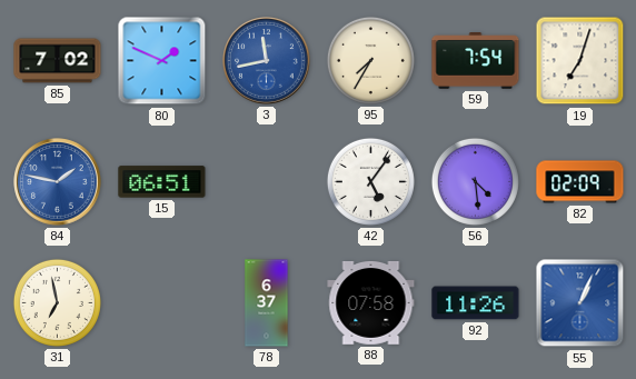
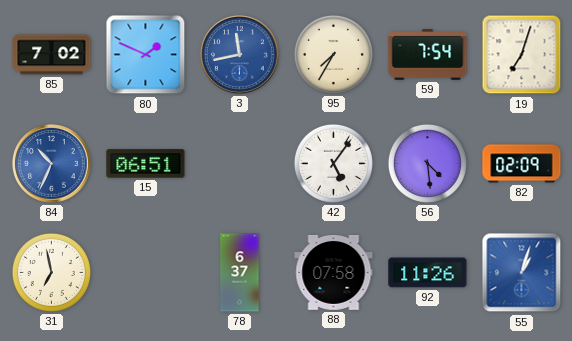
84: 1:47 -> 10:34
55: 1:04 -> 1:03
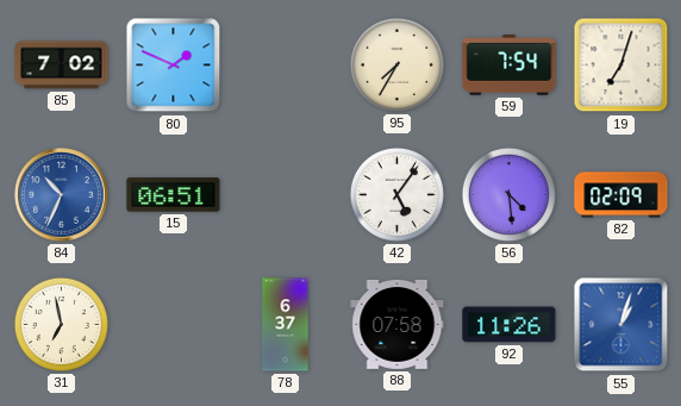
3: 11:43 -> none
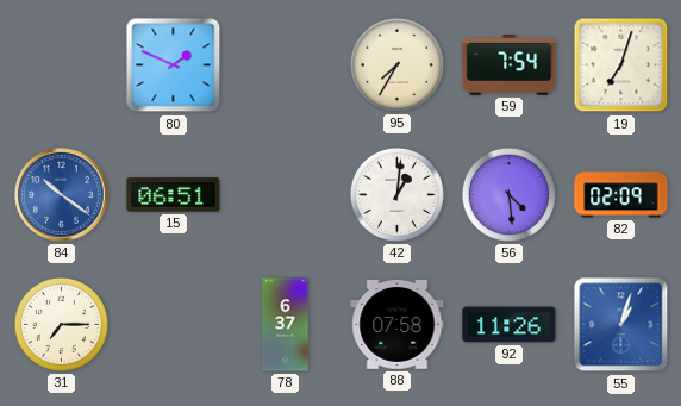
85: 7:02 -> none
84: 10:34 -> 10:21
42: 5:06 -> 1:01
31: 6:58 -> 7:15
